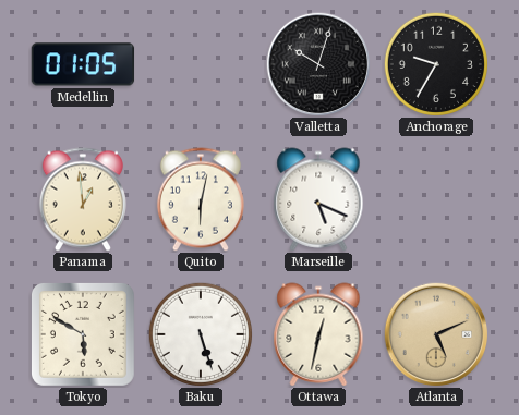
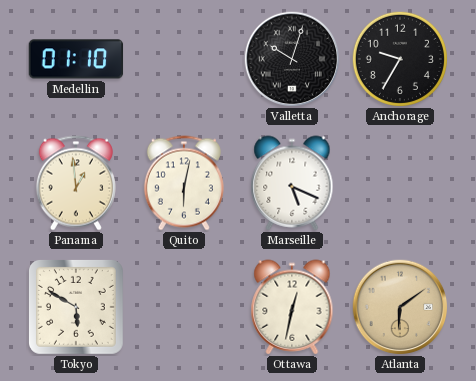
Medellin: 01:05 -> 01:10
Baku: 5:27 -> none
Atlanta: 5:11 -> 6:09
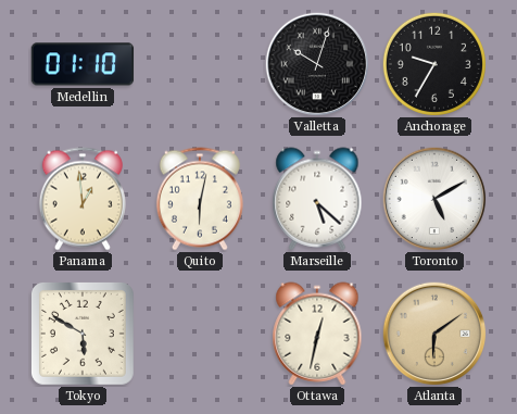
Marseille: 5:19 -> 5:22
Toronto: none -> 5:10
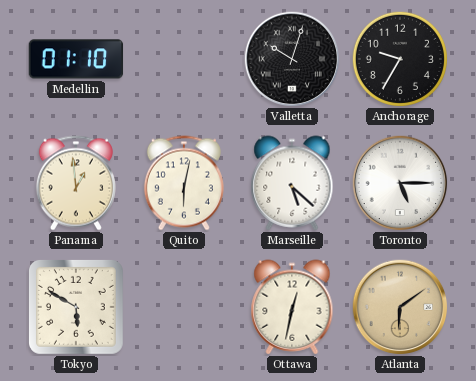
Toronto: 5:10 -> 5:15
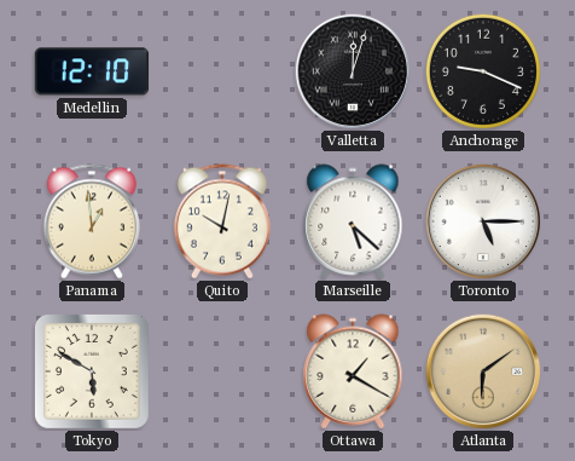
Medellin: 01:10 -> 12:10
Valletta: 10:03 -> 12:03
Anchorage: 9:35 -> 9:19
Quito: 6:02 -> 10:02
Ottawa: 12:32 -> 1:20
